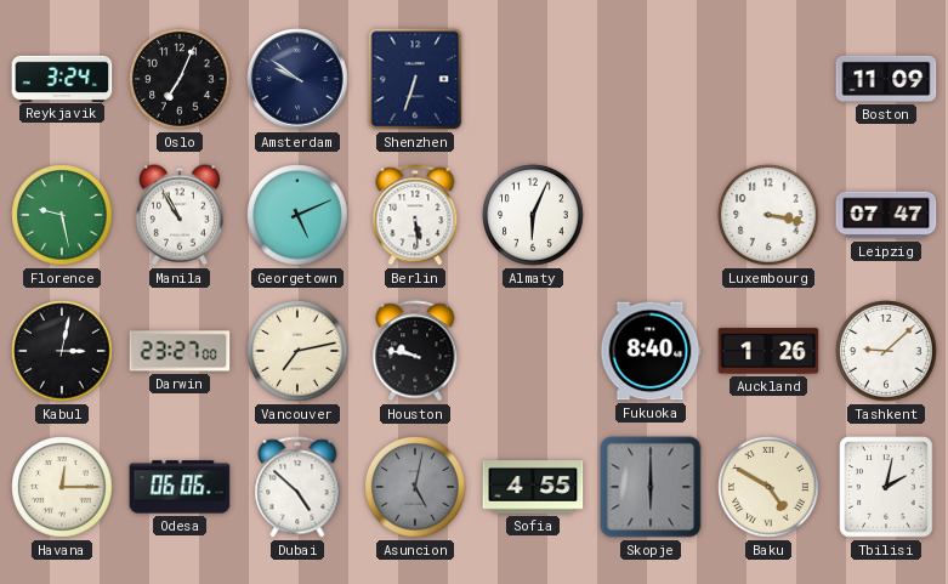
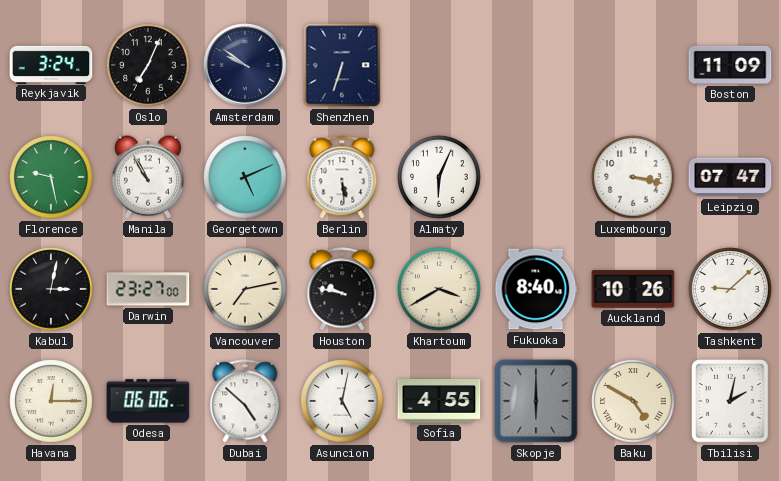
Khartoum: none -> 3:40
Auckland: 1:26 -> 10:26
Asuncion dial: grey -> white
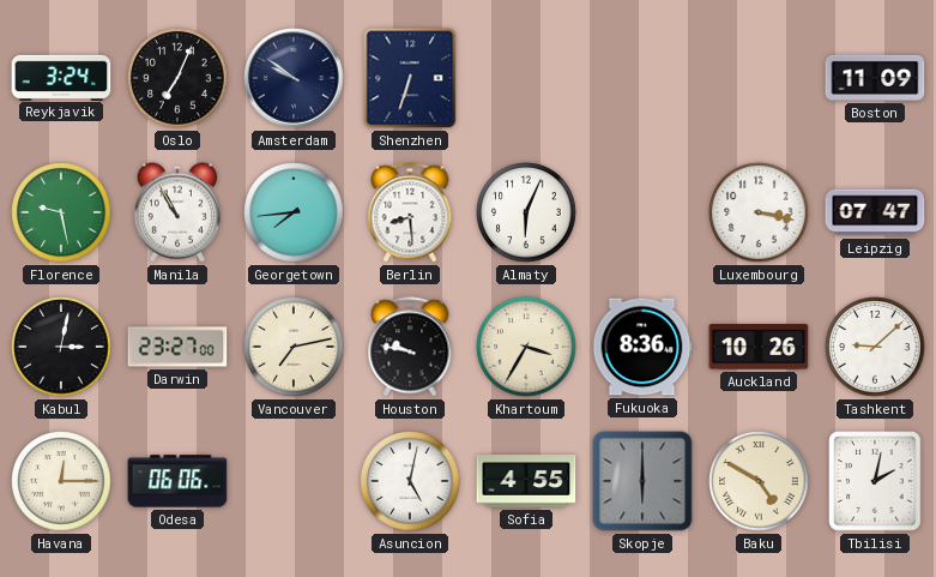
Georgetown: 5:11 -> 7:44
Berlin: 5:29 -> 8:29
Khartoum: 3:40 -> 3:35
Fukuoka: 8:40 -> 8:36
Dubai: 4:52 -> none
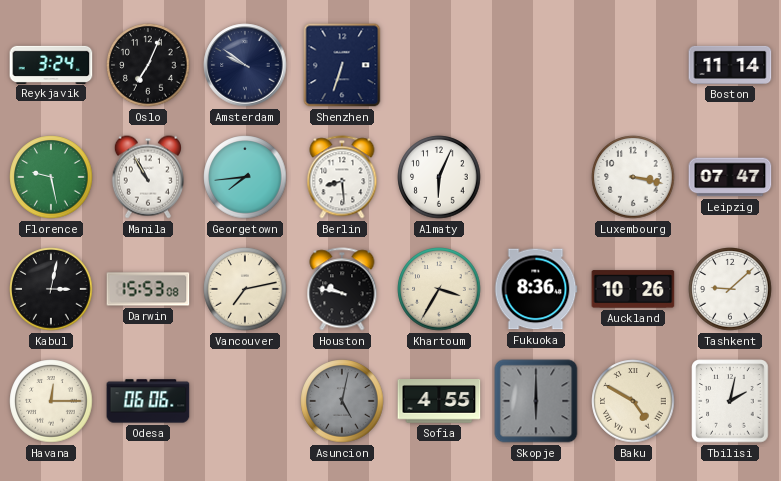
Boston: 11:09 -> 11:14
Darwin: 23:27 -> 15:53
Asuncion dial: white -> grey
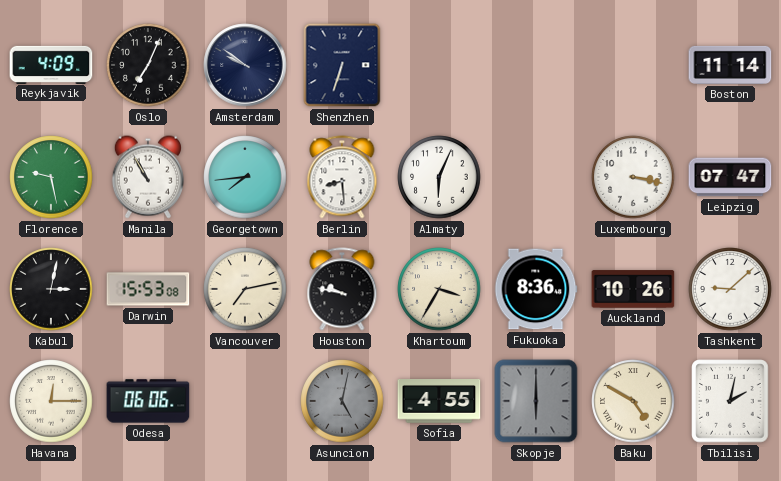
Reykjavik: 3:24 -> 4:09
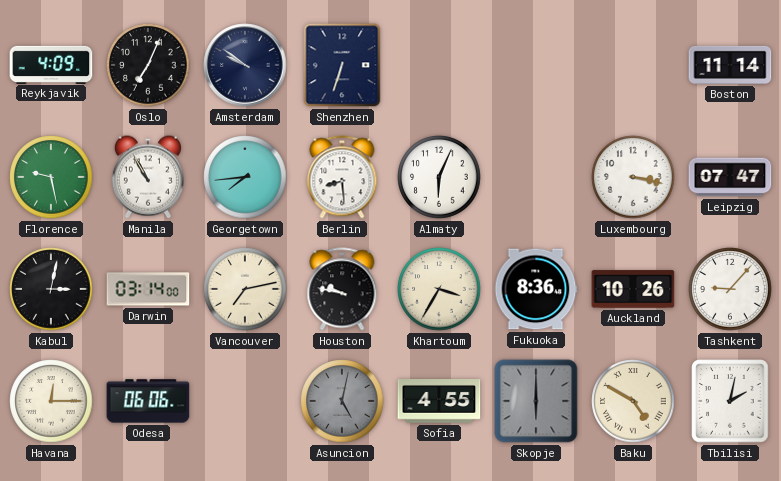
Darwin: 15:53 -> 03:14
Tashkent: 9:08 -> 9:07
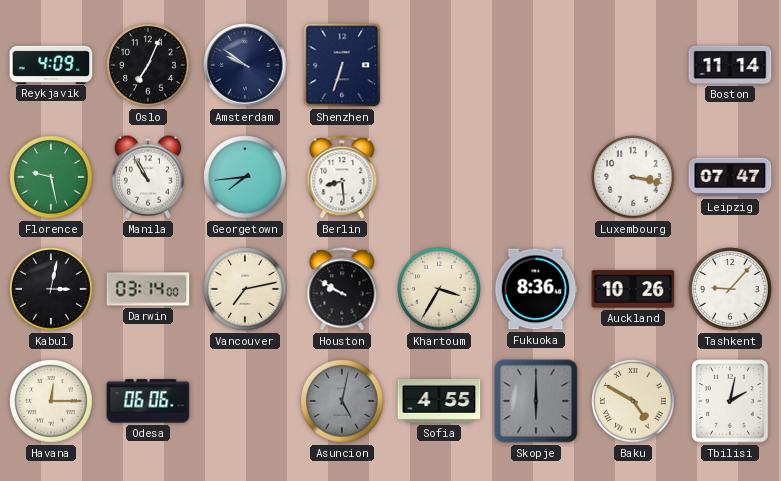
Almaty: 6:04 -> none
Houston: 9:47 -> 9:50
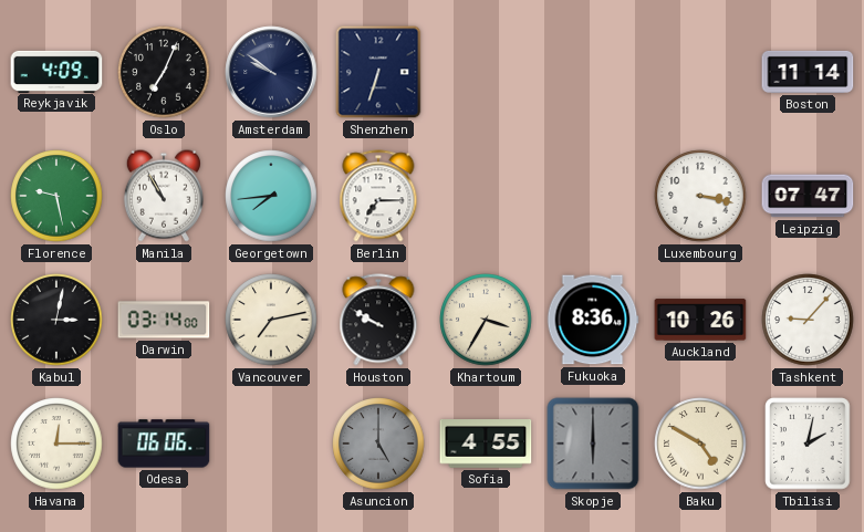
Berlin: 8:29 -> 7:15
Asuncion: 5:02 -> 5:00
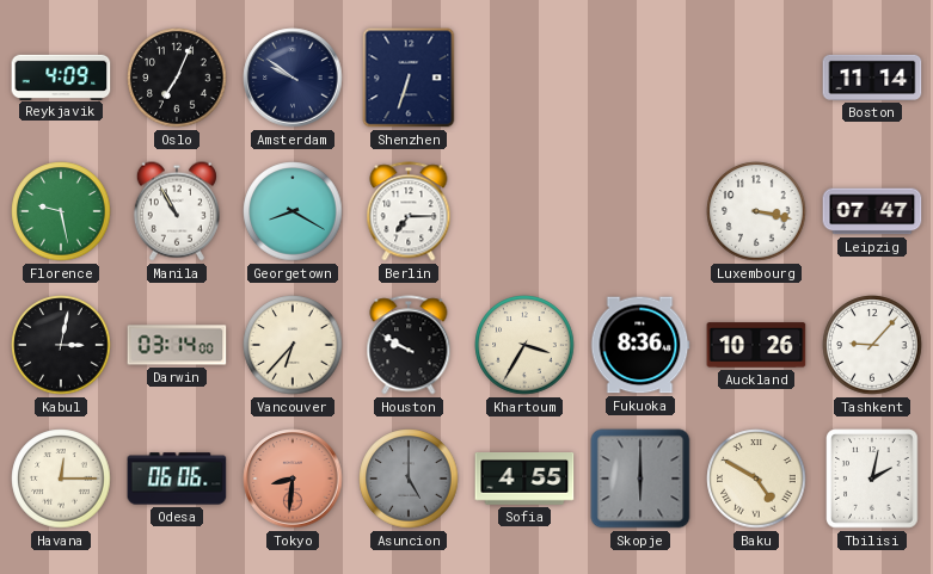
Georgetown: 7:44 -> 8:20
Vancouver: 7:13 -> 6:37
Tokyo: none -> 8:31
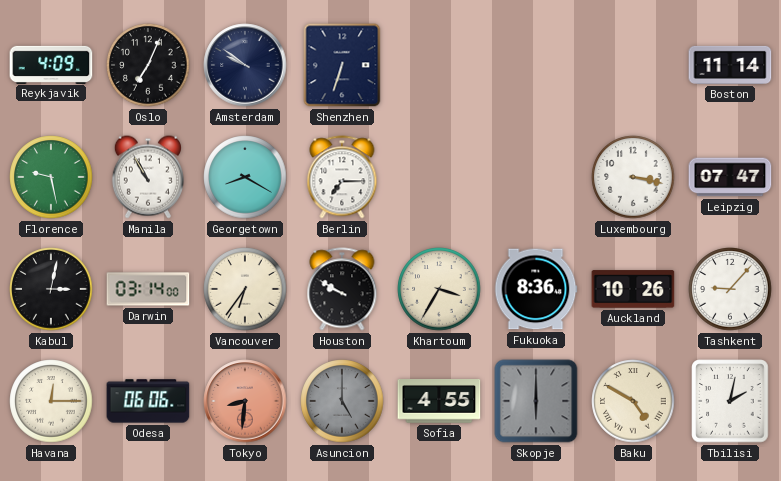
Vancouver: 6:37 -> 6:36
